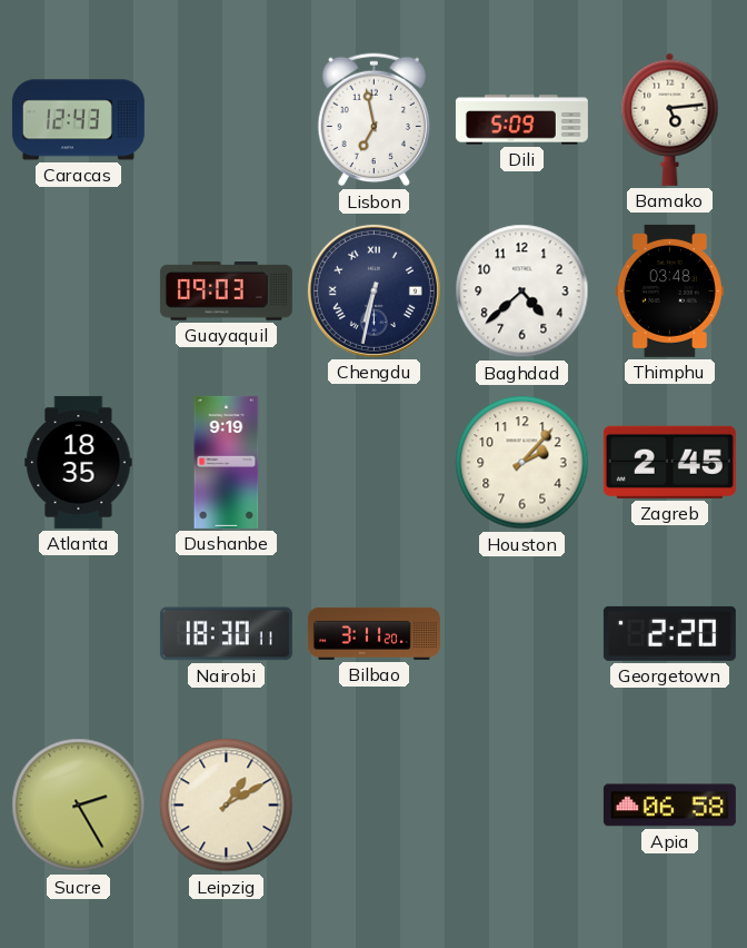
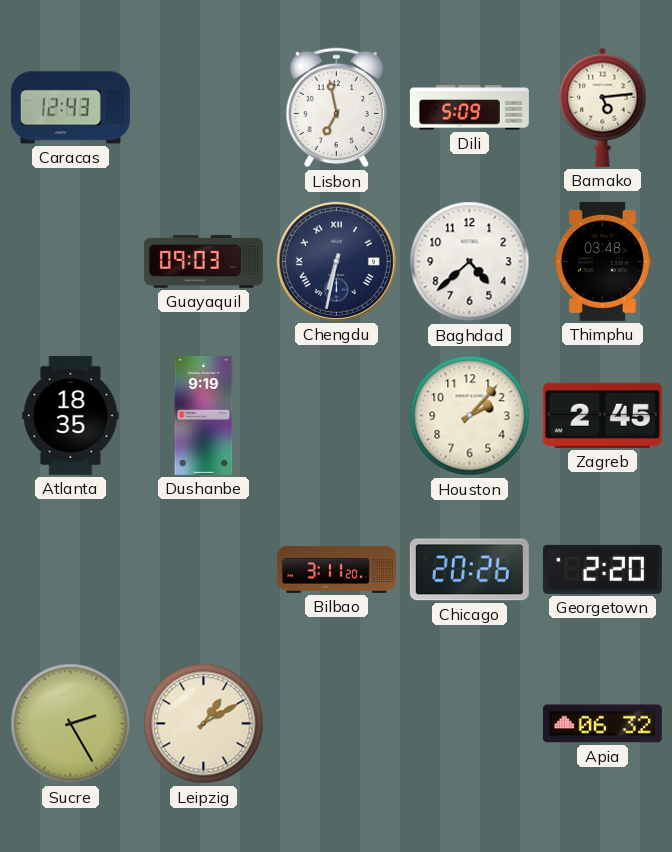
Nairobi: 18:30 -> none
Chicago: none -> 20:26
Apia: 06:58 -> 06:32
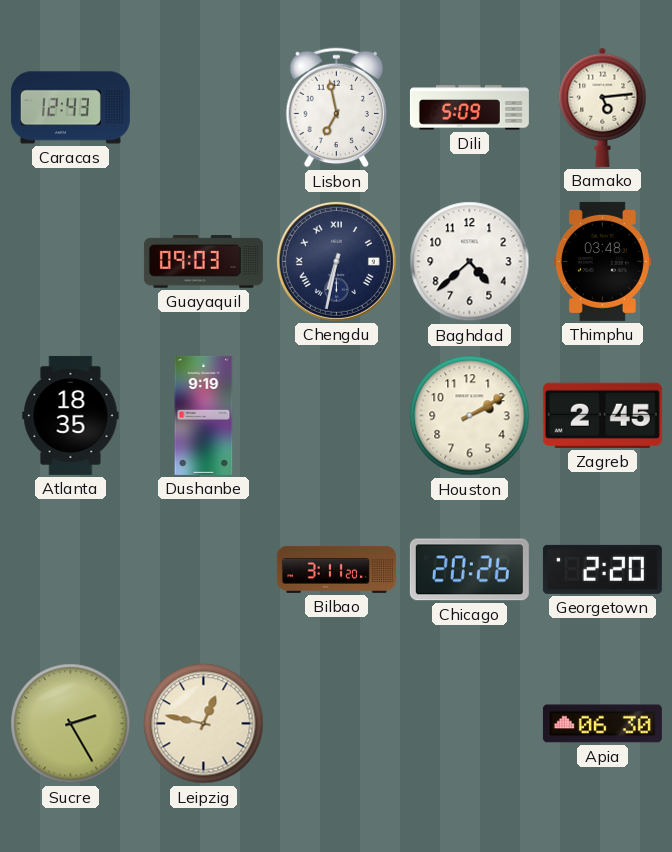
Houston: 2:07 -> 2:10
Leipzig: 1:10 -> 12:47
Apia: 06:32 -> 06:30
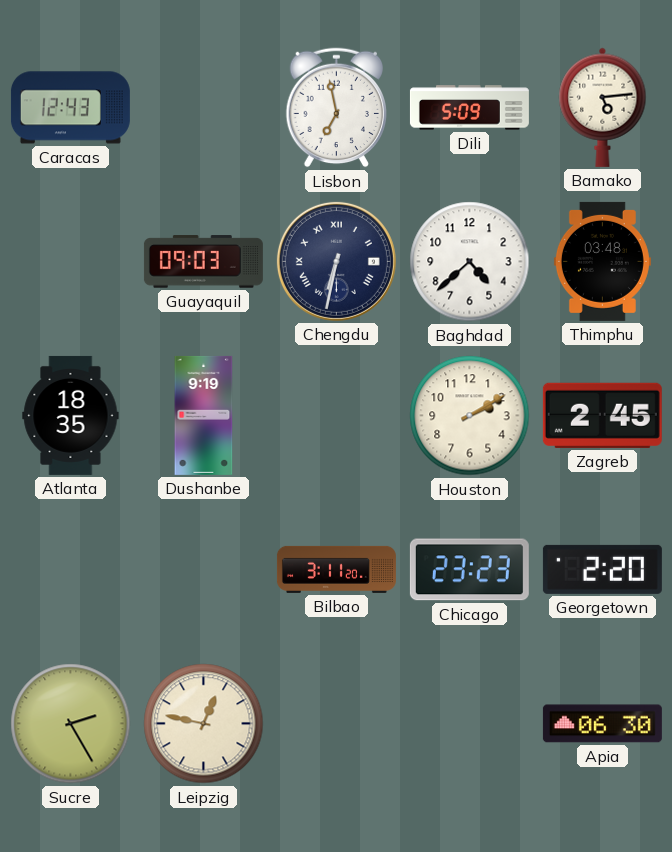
Chicago: 20:26 -> 23:23
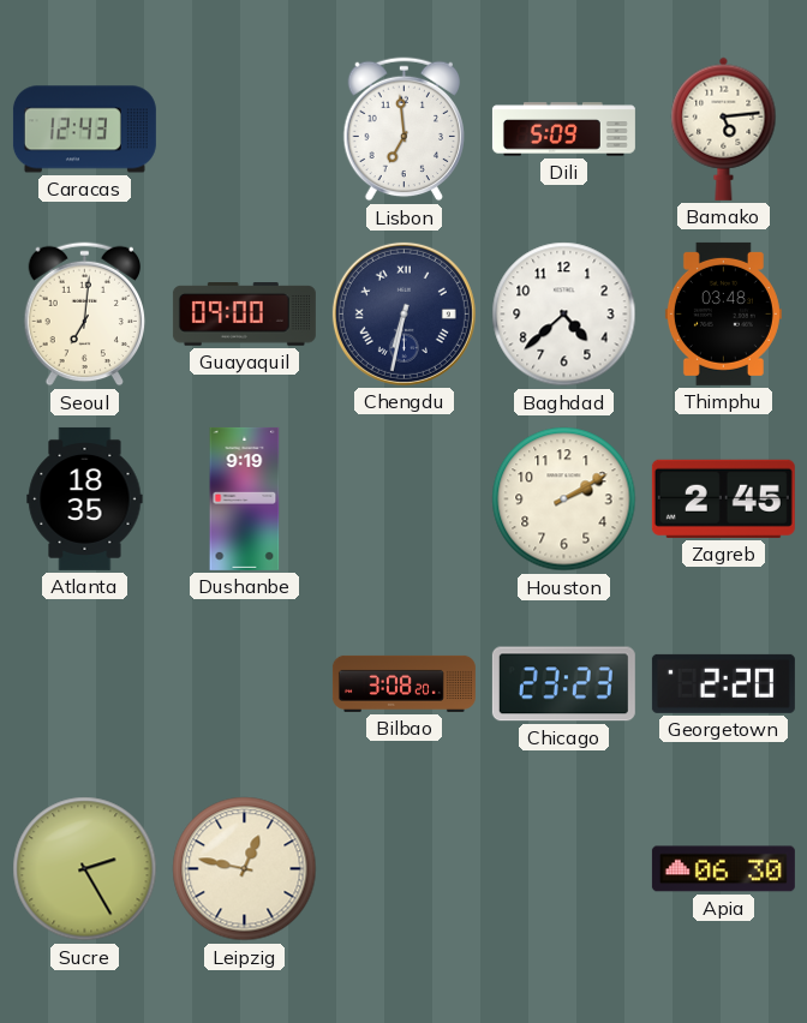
Lisbon: 6:58 -> 6:59
Seoul: none -> 7:01
Guayaquil: 09:03 -> 09:00
Bilbao: 3:11 -> 3:08
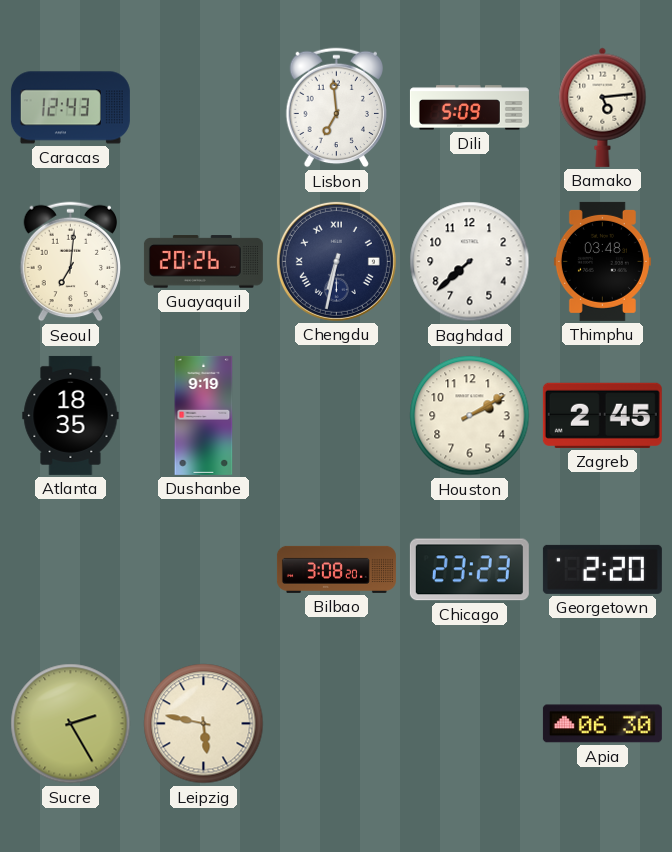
Guayaquil: 09:00 -> 20:26
Baghdad: 4:38 -> 7:38
Leipzig: 12:47 -> 5:47
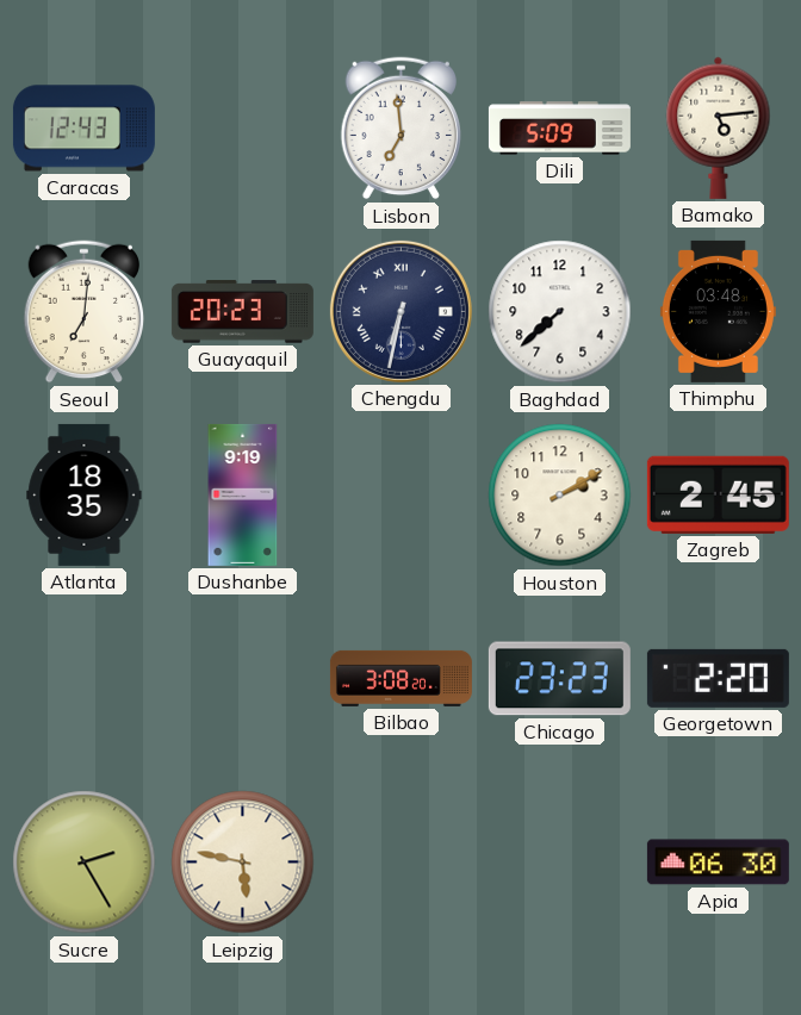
Guayaquil: 20:26 -> 20:23
